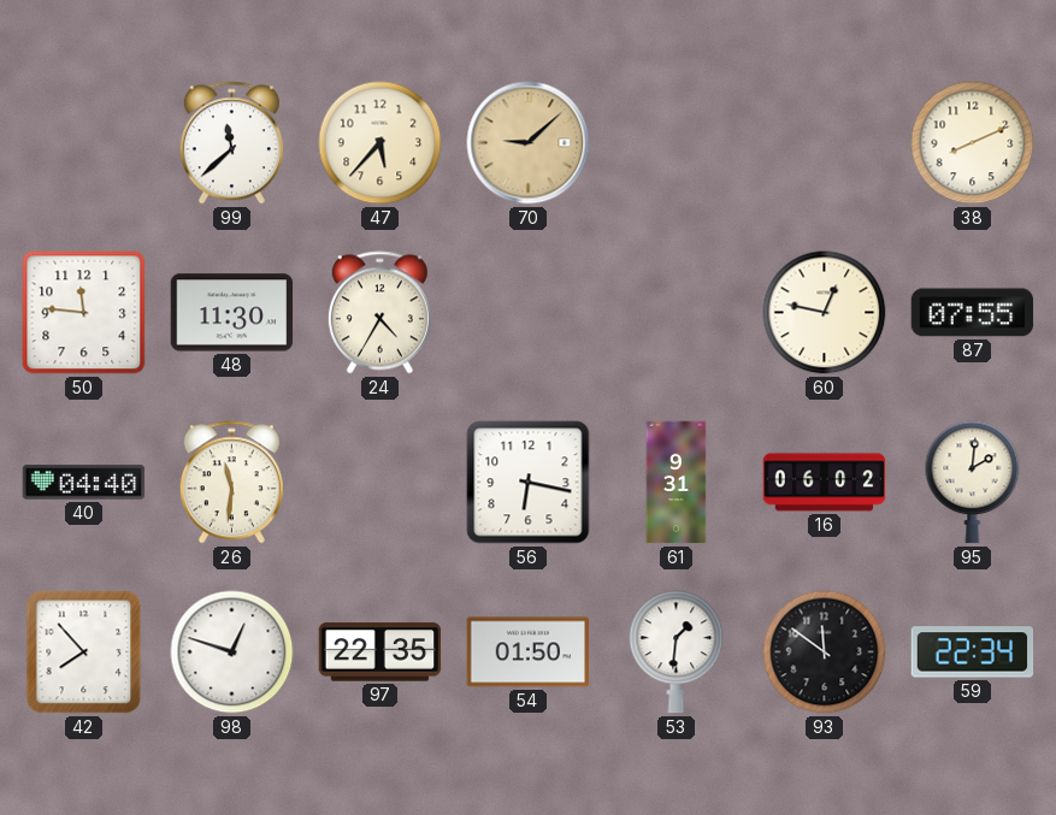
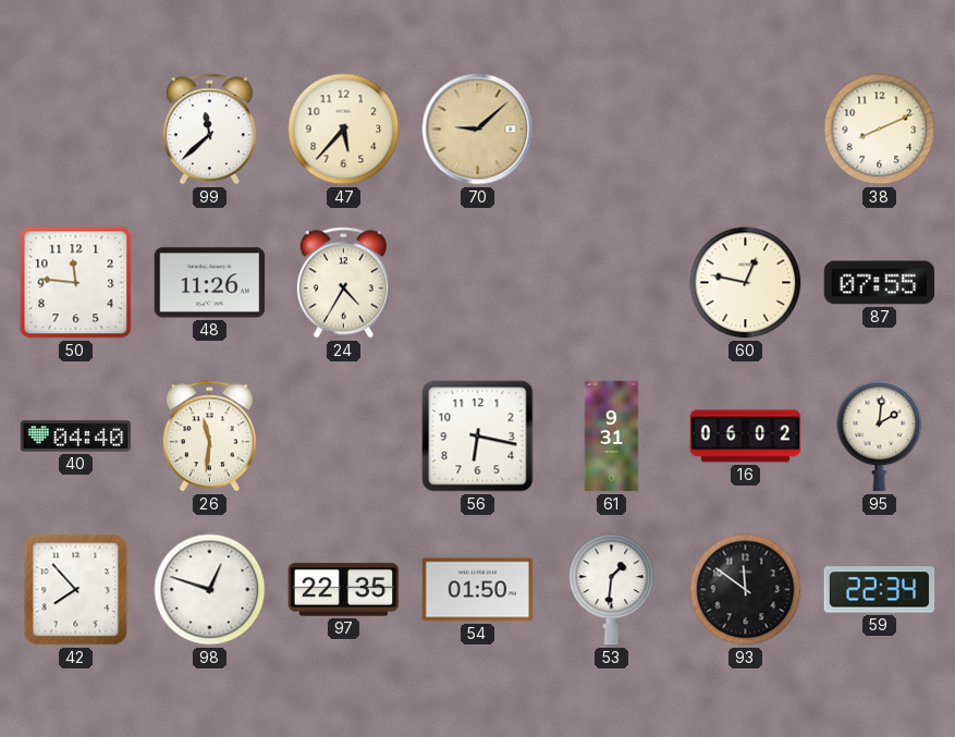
48: 11:30 -> 11:26
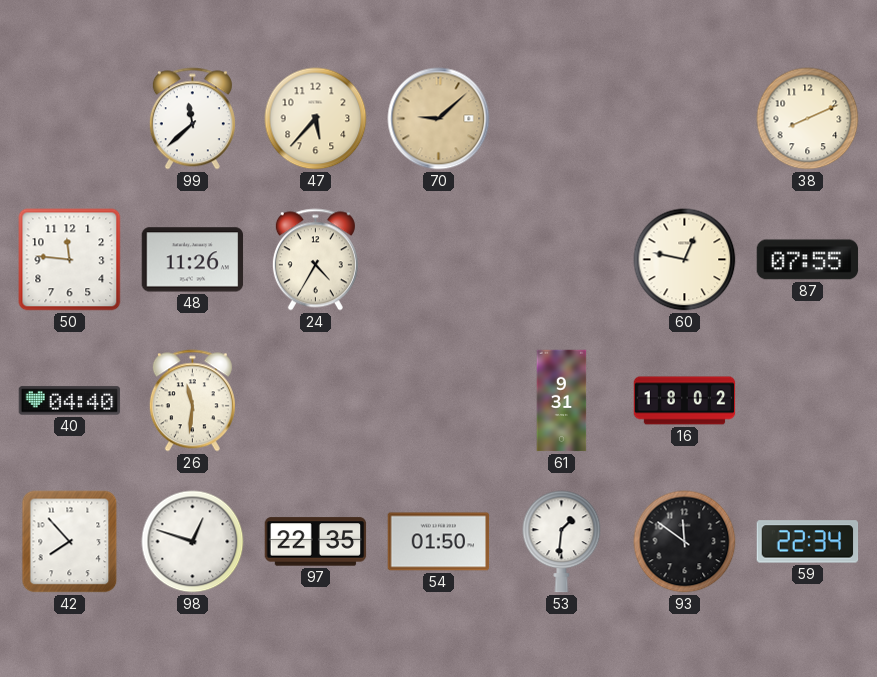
56: 6:17 -> none
16: 06:02 -> 18:02
95: 2:01 -> none
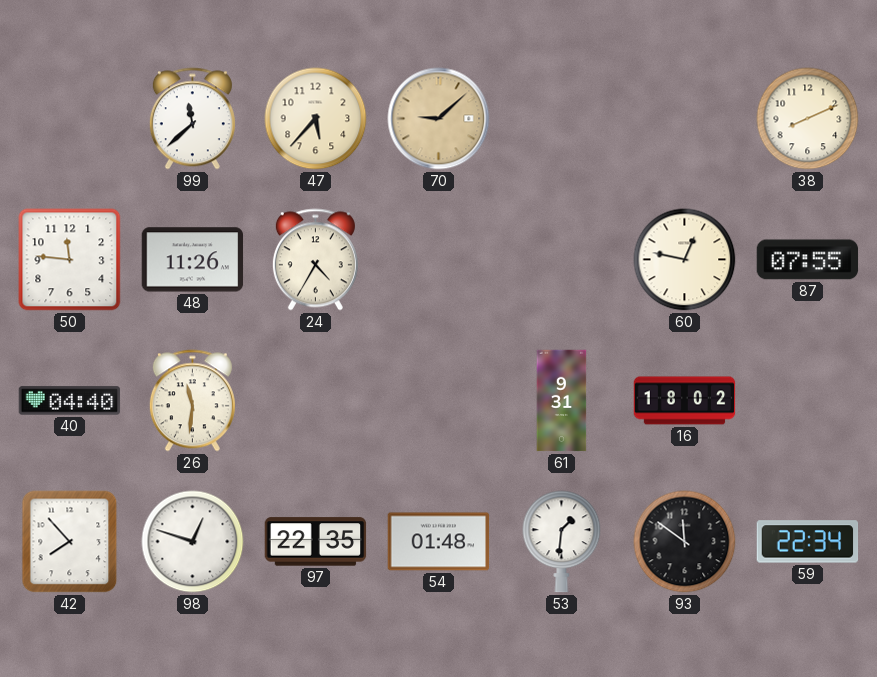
54: 01:50 -> 01:48
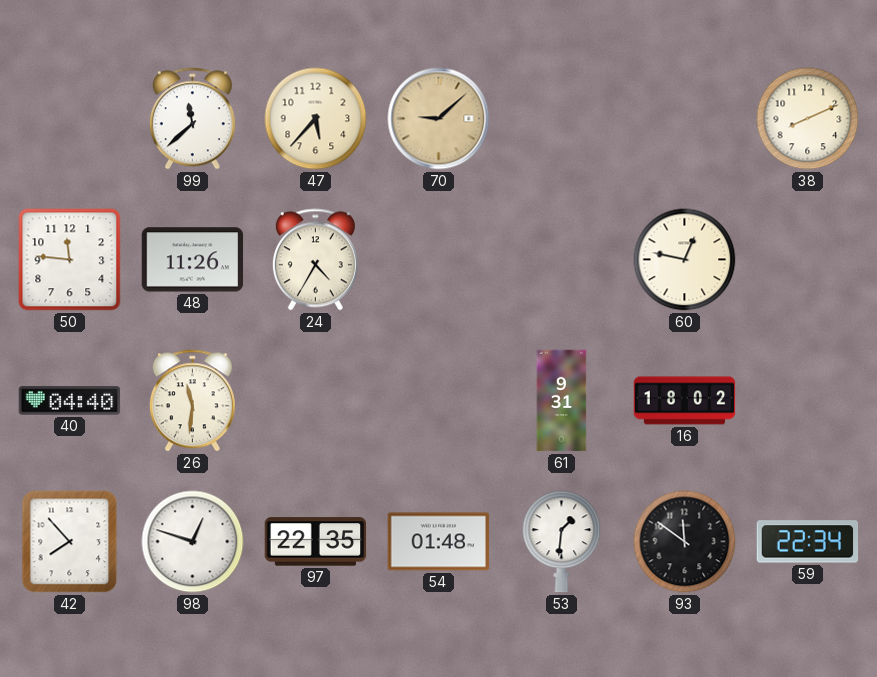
87: 07:55 -> none
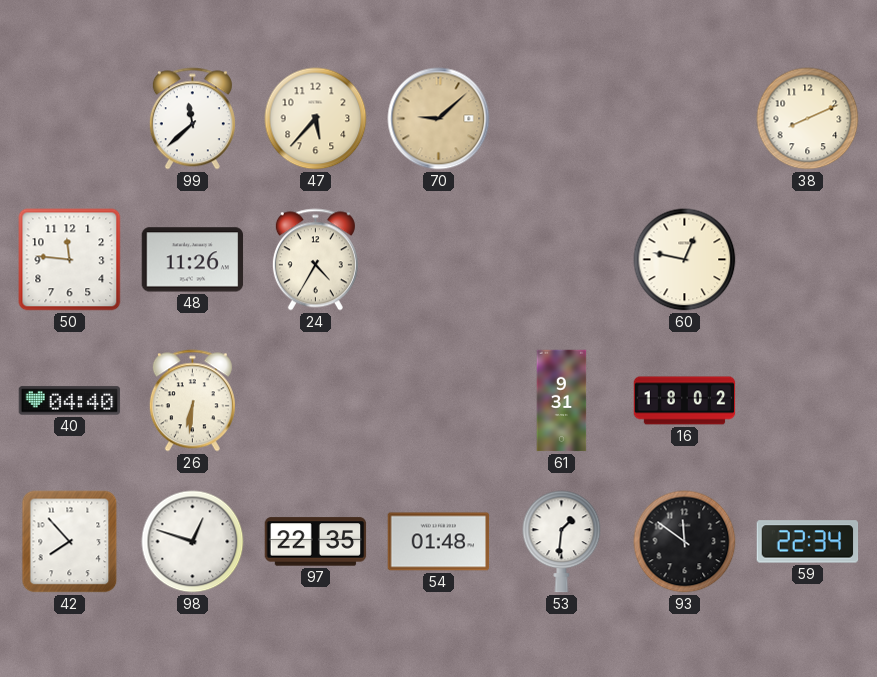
26: 11:31 -> 6:31
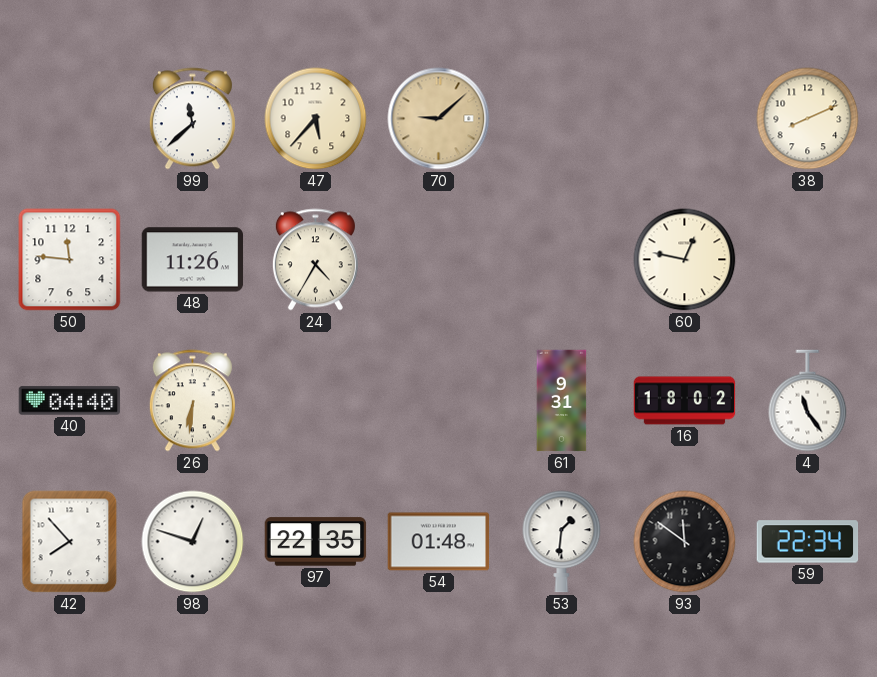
4: none -> 11:24
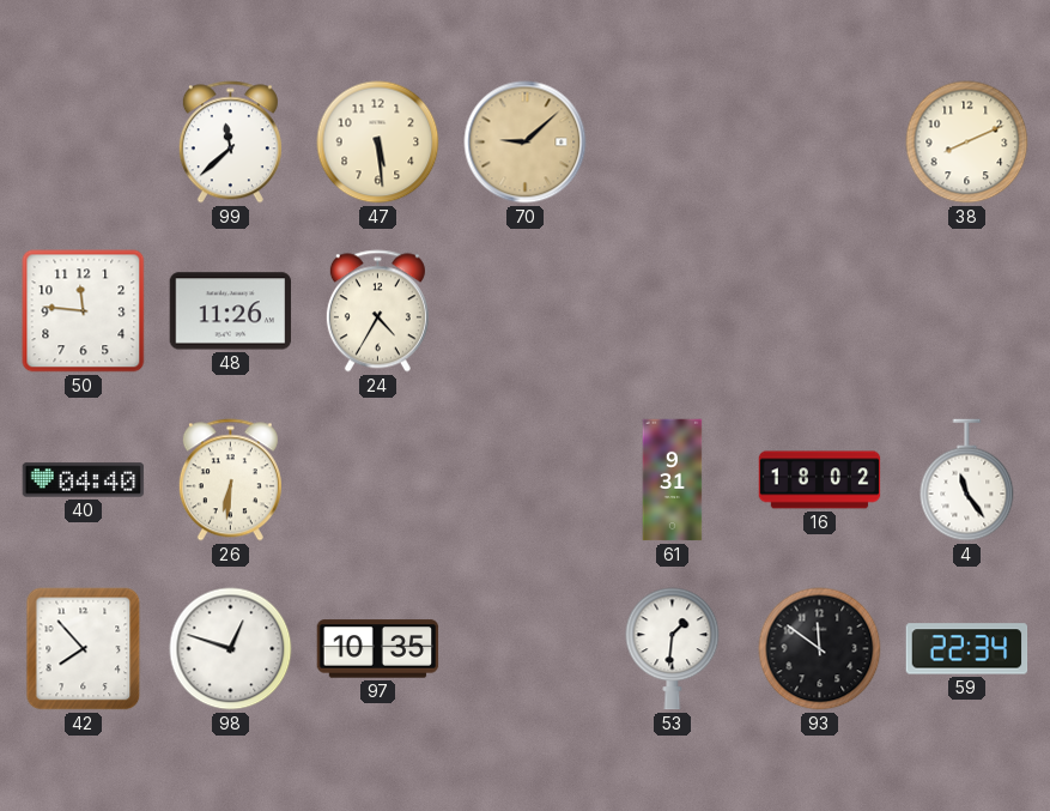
47: 5:37 -> 5:29
60: 12:47 -> none
97: 22:35 -> 10:35
54: 01:48 -> none
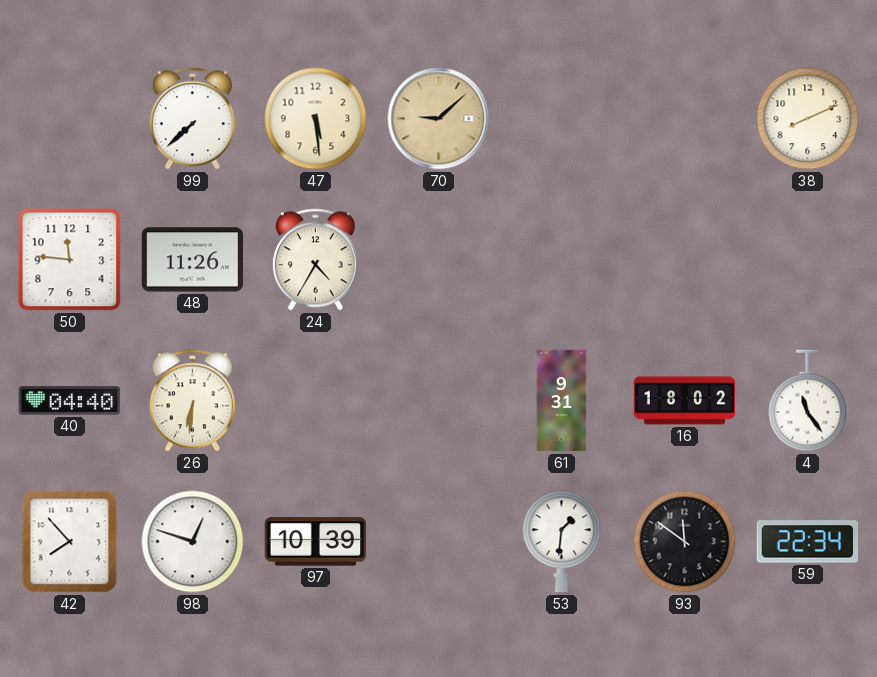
99: 11:38 -> 7:38
97: 10:35 -> 10:39
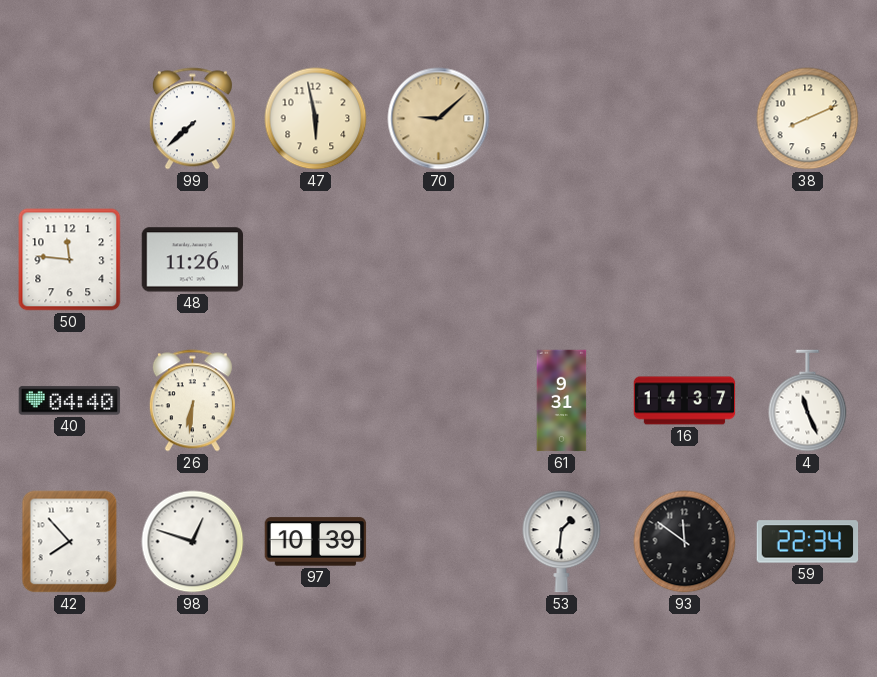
47: 5:29 -> 5:58
24: 4:35 -> none
16: 18:02 -> 14:37
4: 11:24 -> 11:26
